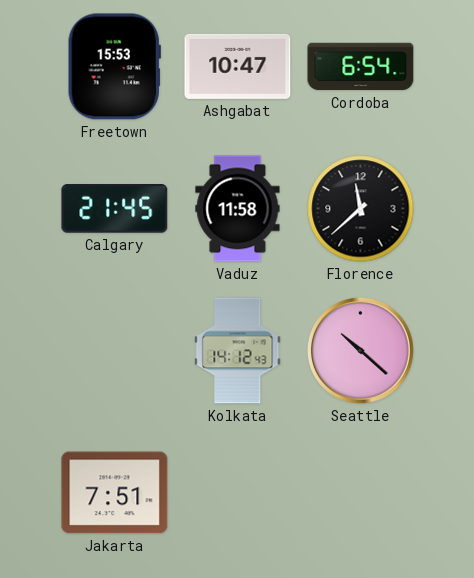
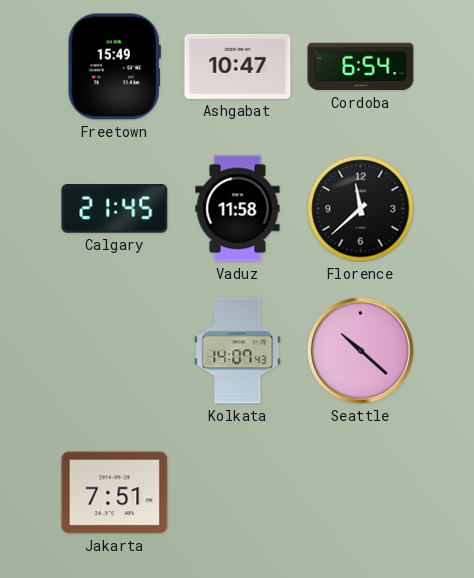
Freetown: 15:53 -> 15:49
Kolkata: 14:12 -> 14:07
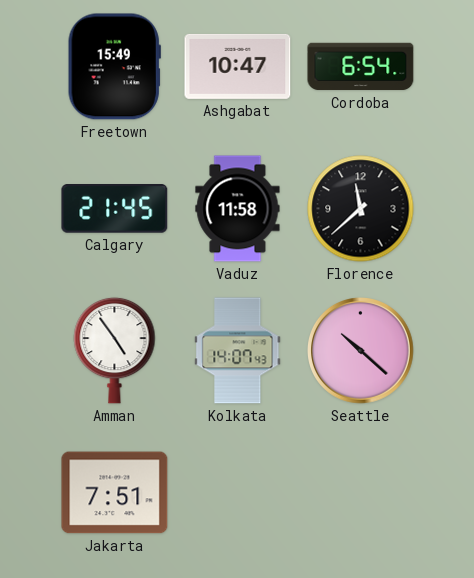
Amman: none -> 4:54
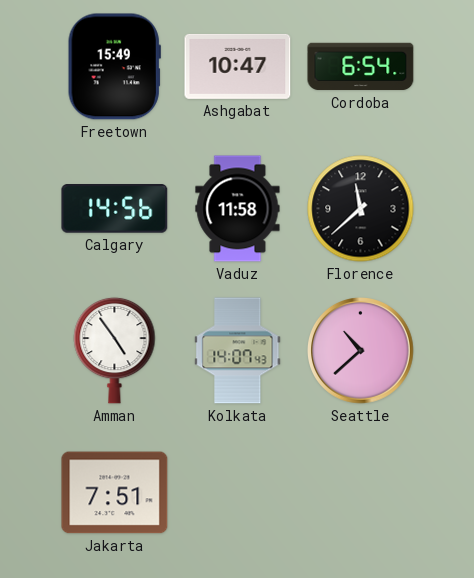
Calgary: 21:45 -> 14:56
Seattle: 10:22 -> 10:38
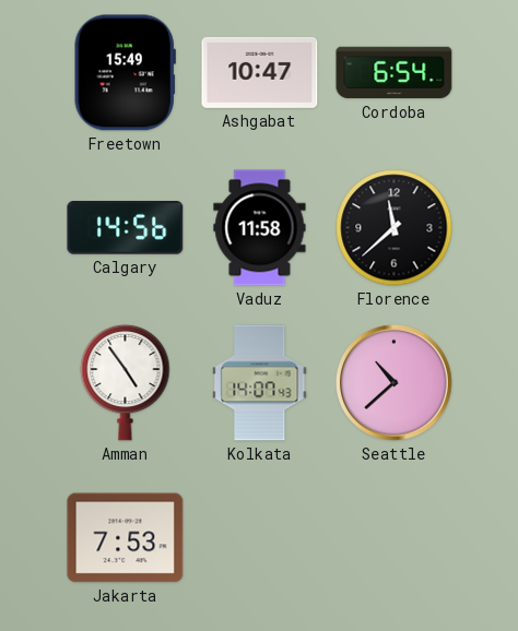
Jakarta: 7:51 -> 7:53
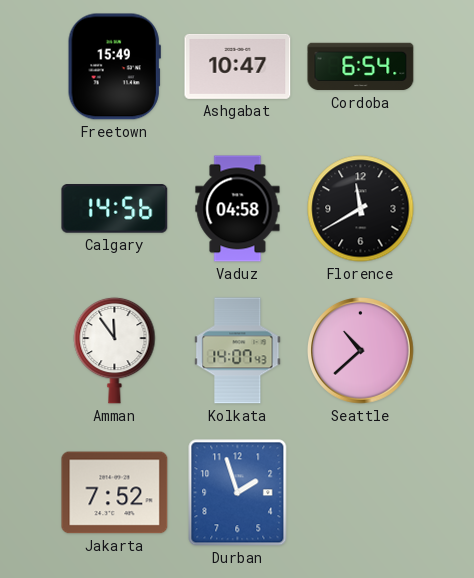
Vaduz: 11:58 -> 04:58
Florence: 11:38 -> 11:40
Amman: 4:54 -> 11:54
Jakarta: 7:53 -> 7:52
Durban: none -> 1:57
